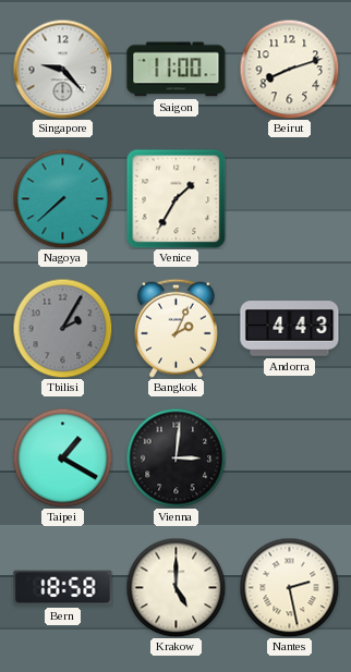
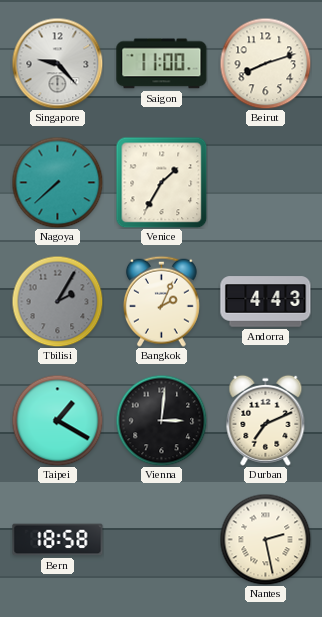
Durban: none -> 7:11
Krakow: 5:00 -> none
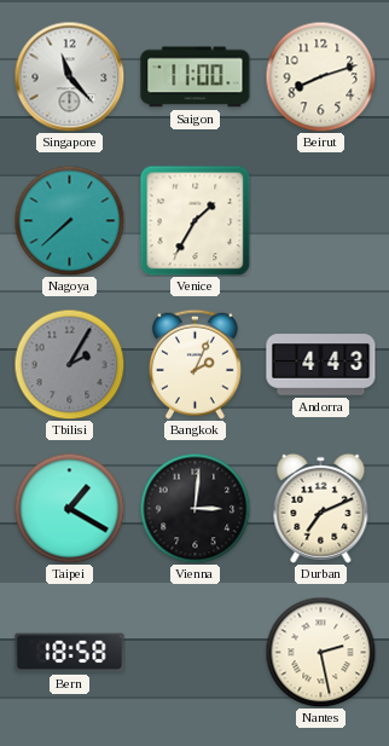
Singapore: 9:23 -> 11:23
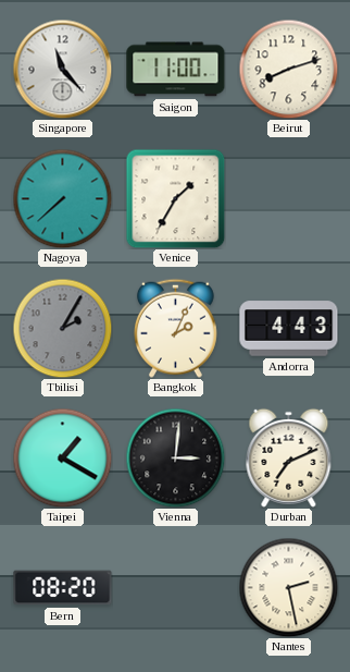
Bern: 18:58 -> 08:20
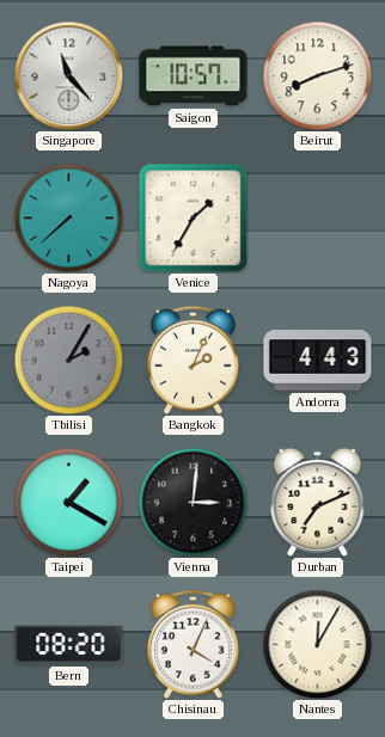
Saigon: 11:00 -> 10:57
Chisinau: none -> 4:04
Nantes: 2:28 -> 12:05
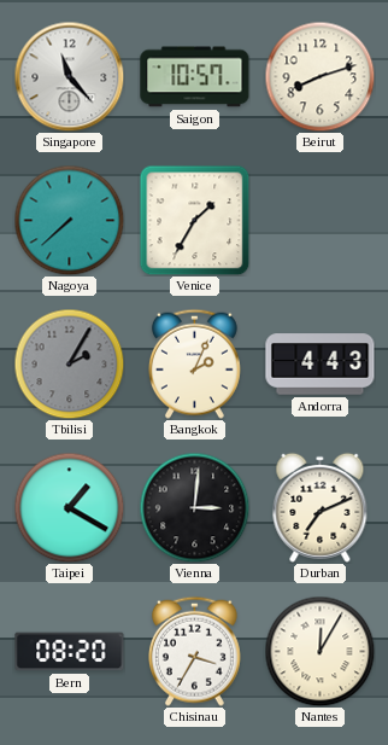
Chisinau: 4:04 -> 3:35
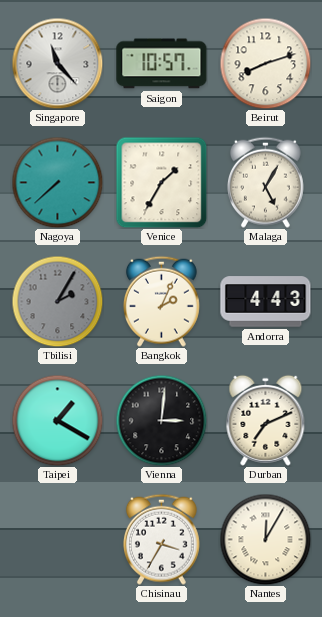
Malaga: none -> 5:05
Bern: 08:20 -> none
